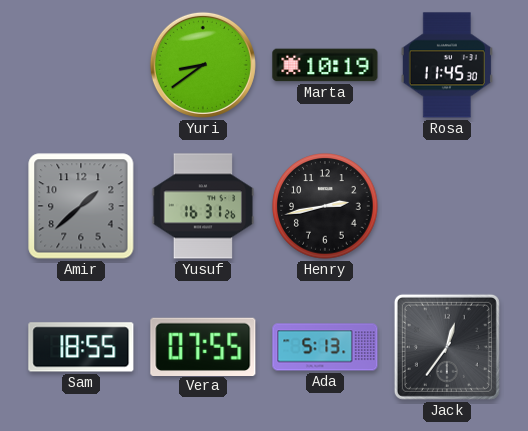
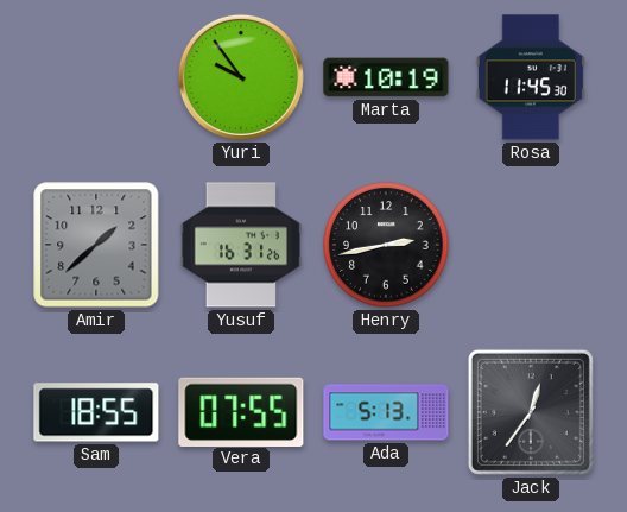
Yuri: 8:39 -> 9:54
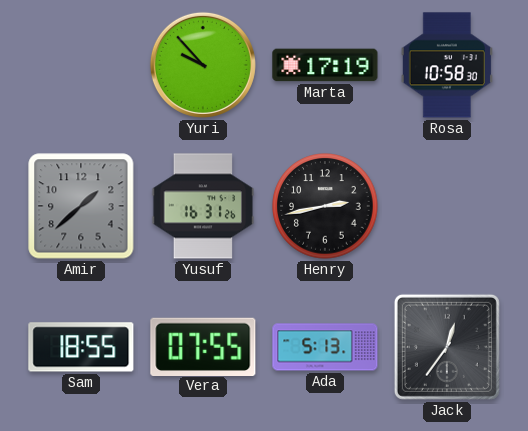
Yuri: 9:54 -> 9:53
Marta: 10:19 -> 17:19
Rosa: 11:45 -> 10:58
